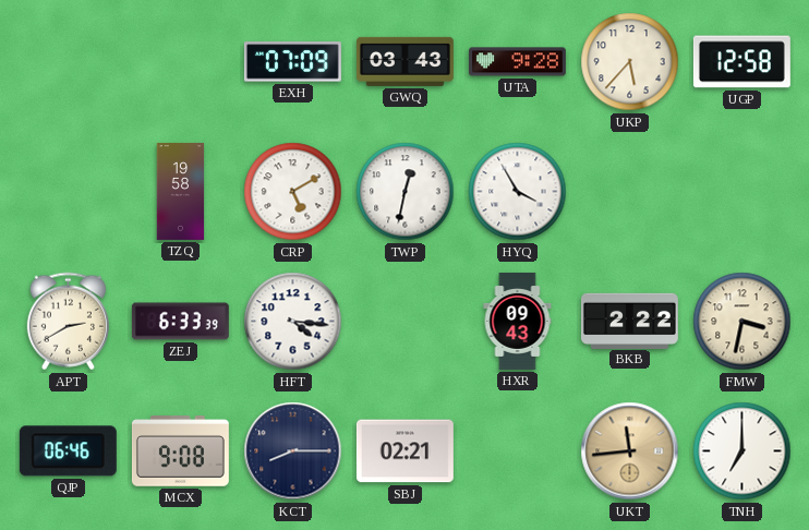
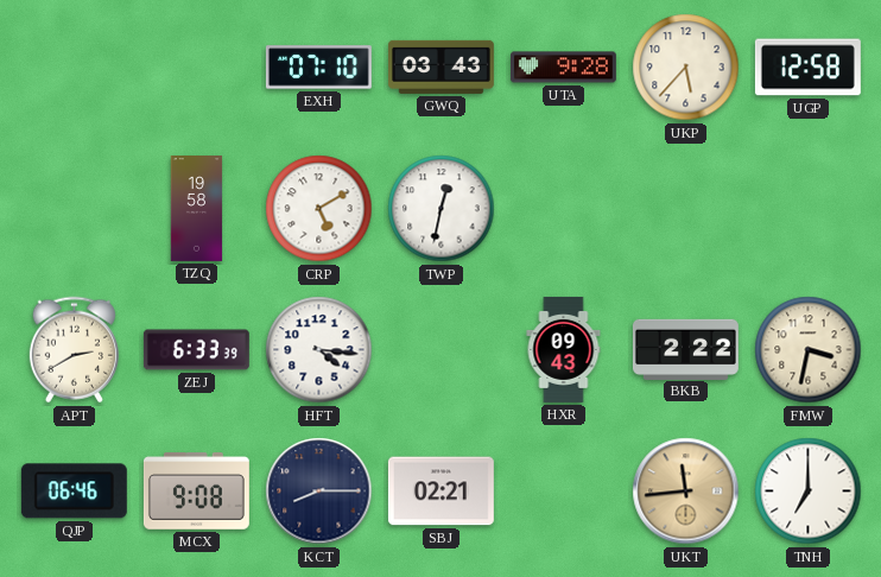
EXH: 07:09 -> 07:10
HYQ: 3:55 -> none
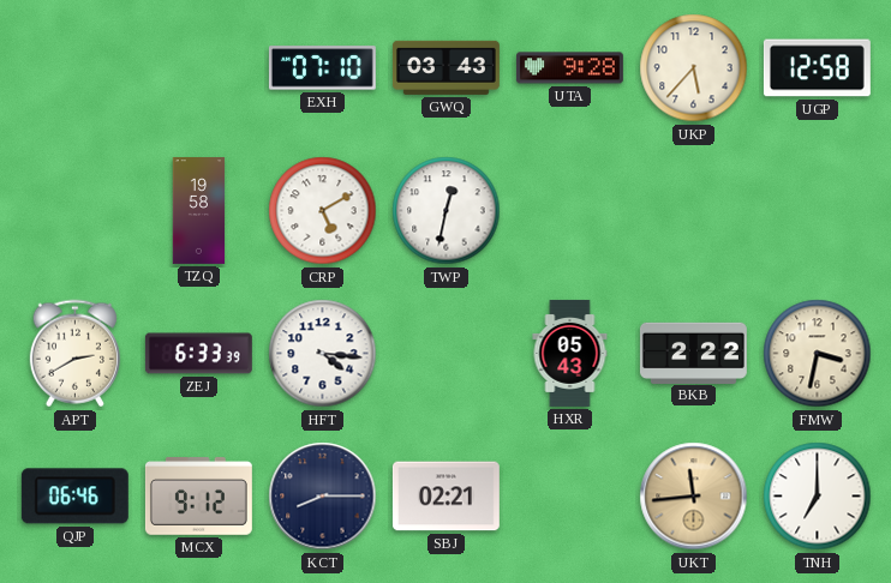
HXR: 09:43 -> 05:43
MCX: 9:08 -> 9:12
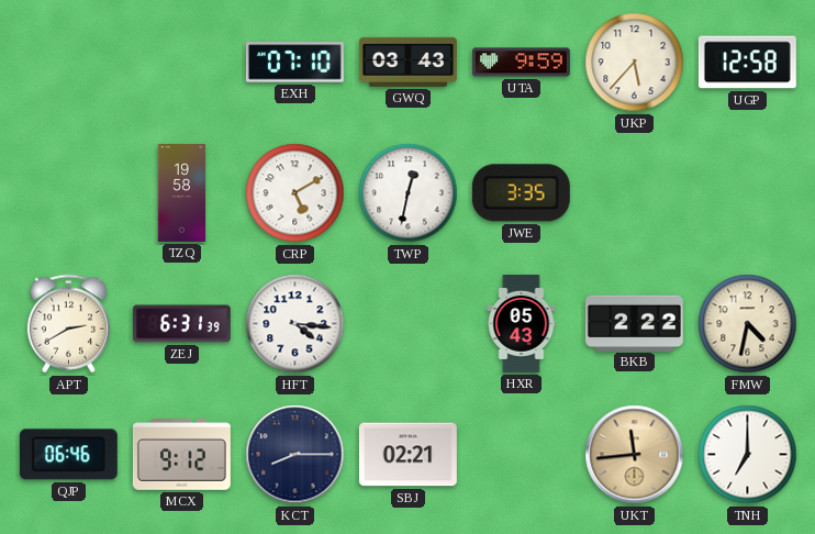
UTA: 9:28 -> 9:59
JWE: none -> 3:35
ZEJ: 6:33 -> 6:31
FMW: 3:32 -> 4:32
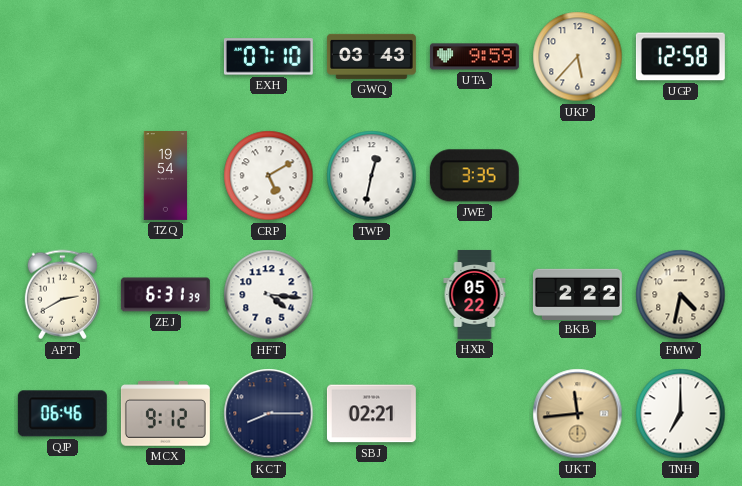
TZQ: 19:58 -> 19:54
HXR: 05:43 -> 05:22
